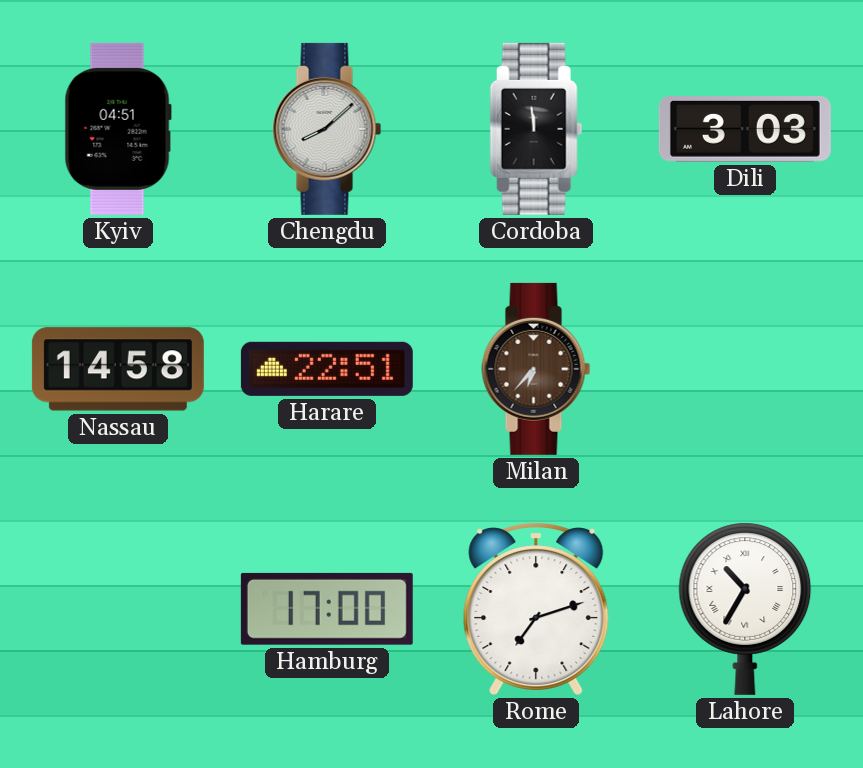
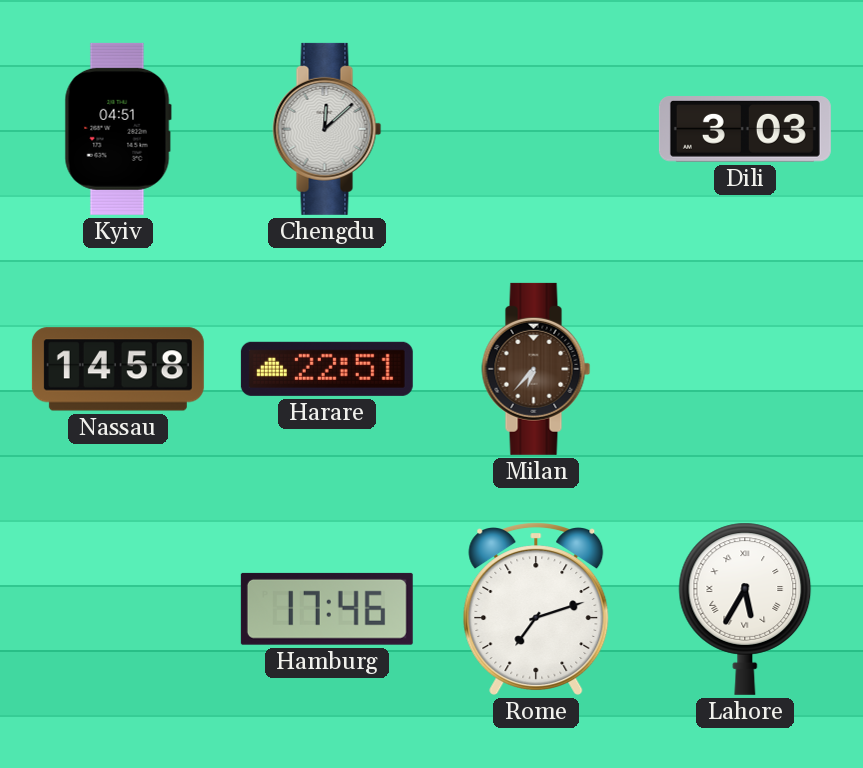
Chengdu: 8:08 -> 12:08
Cordoba: 11:59 -> none
Hamburg: 17:00 -> 17:46
Lahore: 10:35 -> 5:35
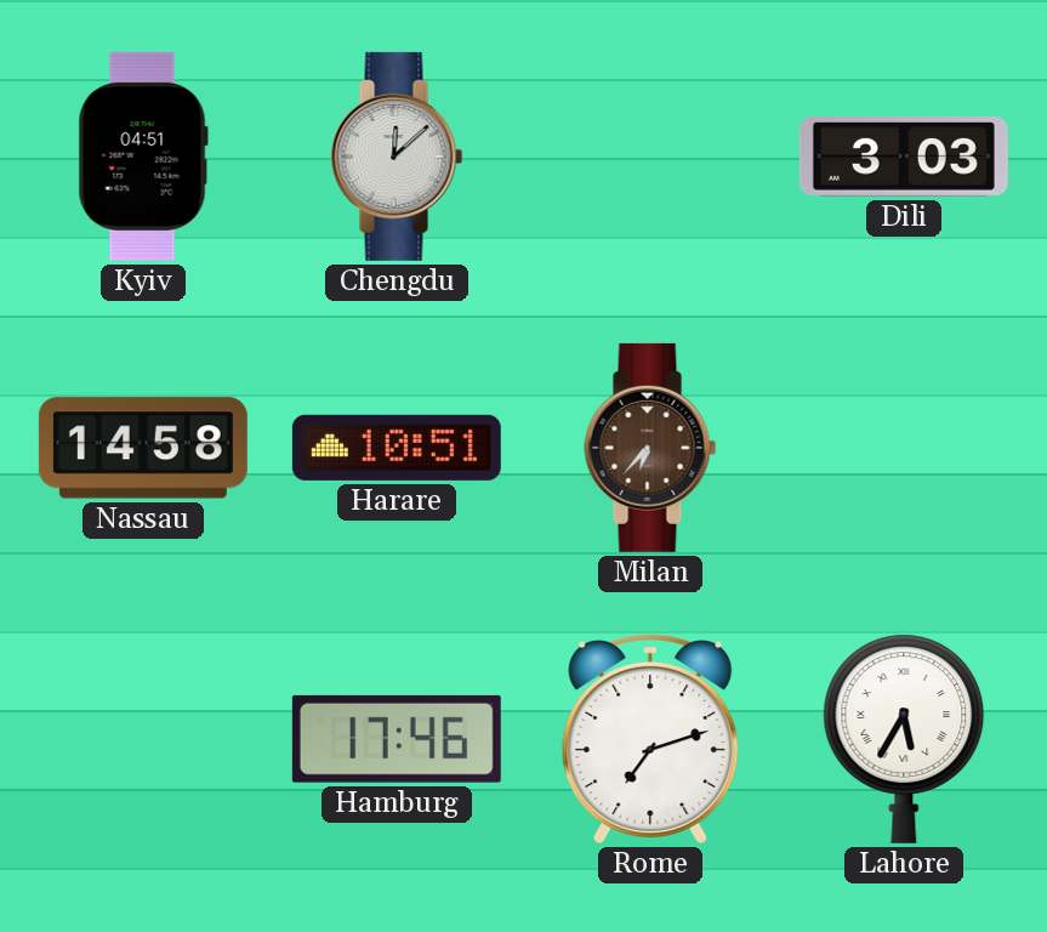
Harare: 22:51 -> 10:51
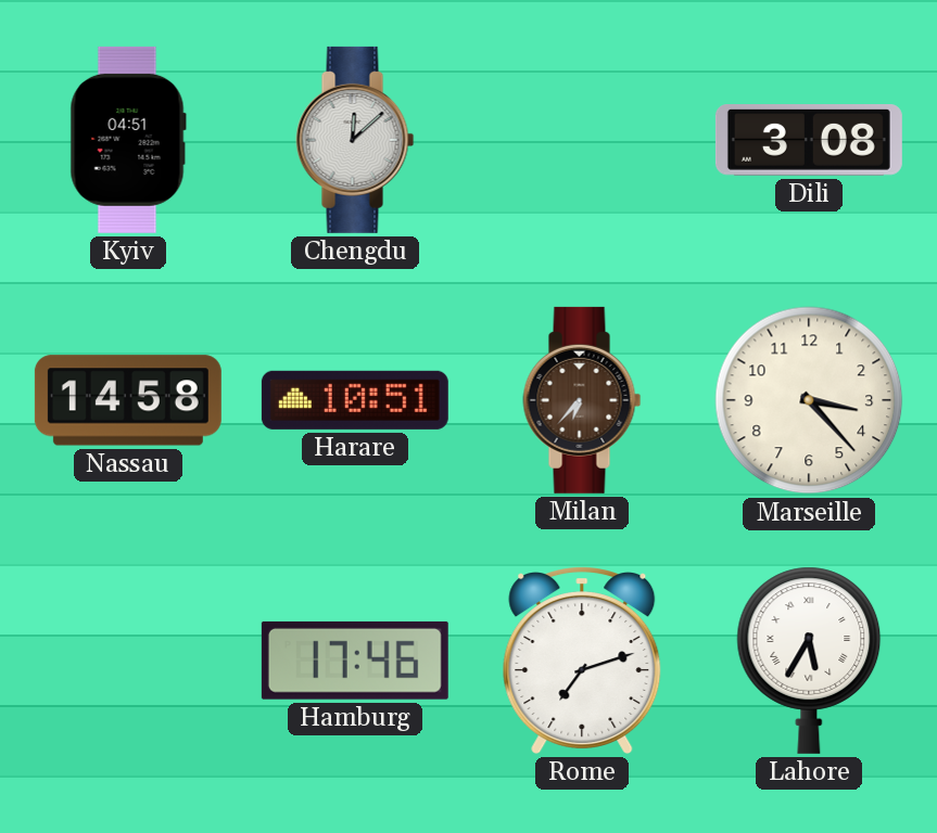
Dili: 3:03 -> 3:08
Marseille: none -> 3:23
